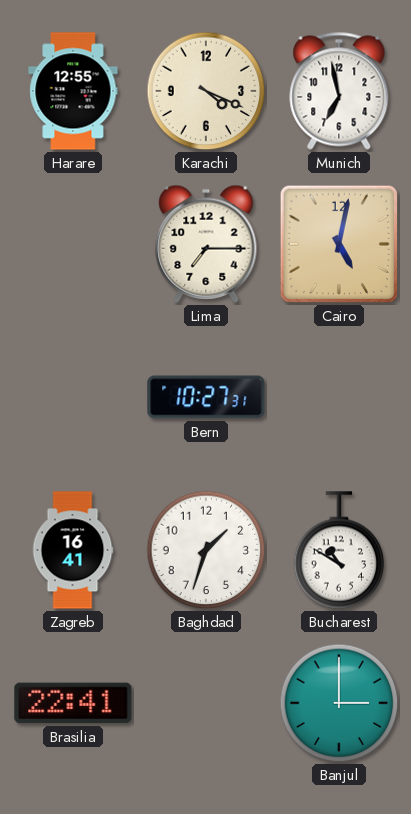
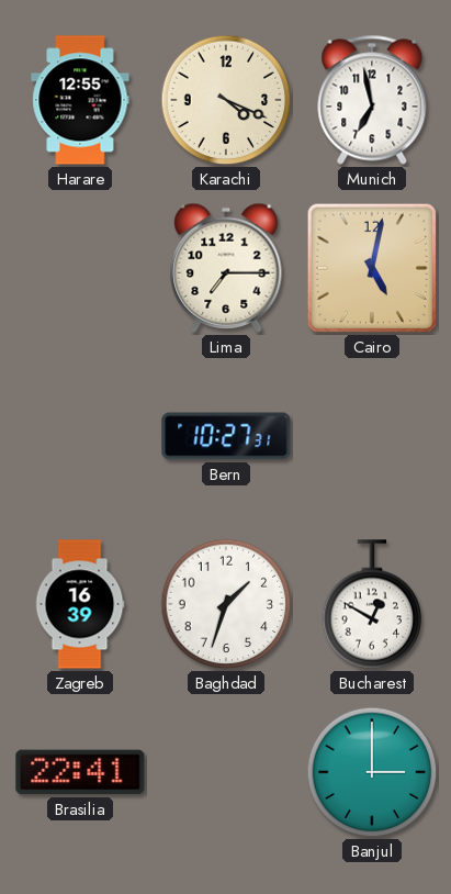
Zagreb: 16:41 -> 16:39
Bucharest: 10:50 -> 12:50
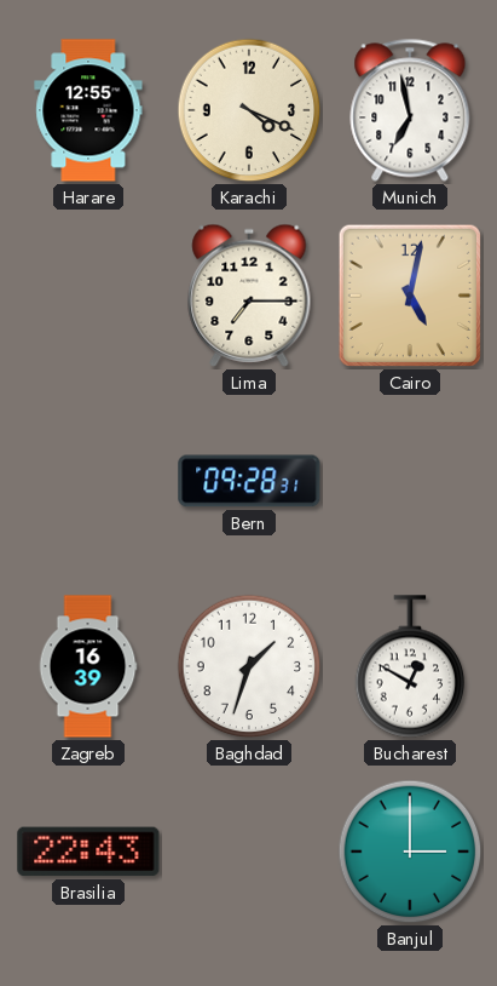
Bern: 10:27 -> 09:28
Brasilia: 22:41 -> 22:43
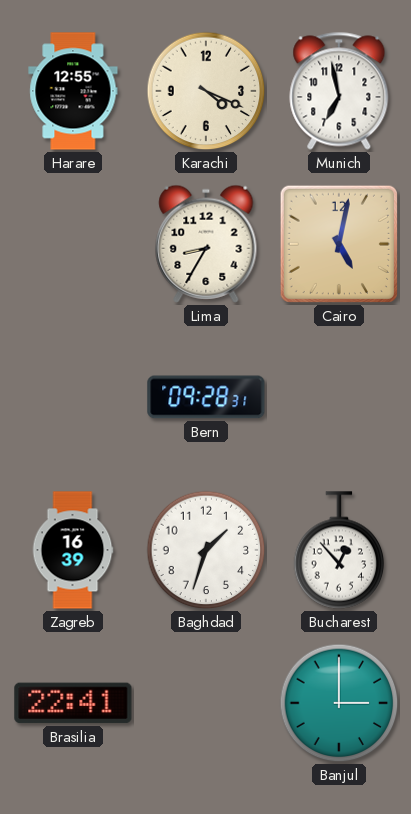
Lima: 7:15 -> 8:35
Bucharest: 12:50 -> 12:53
Brasilia: 22:43 -> 22:41
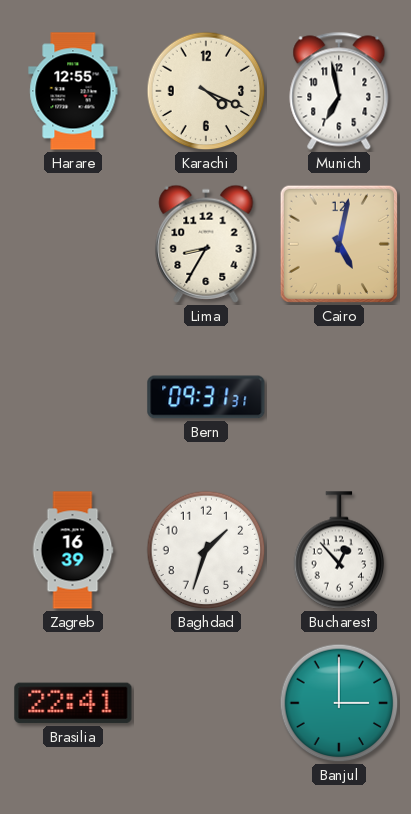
Bern: 09:28 -> 09:31
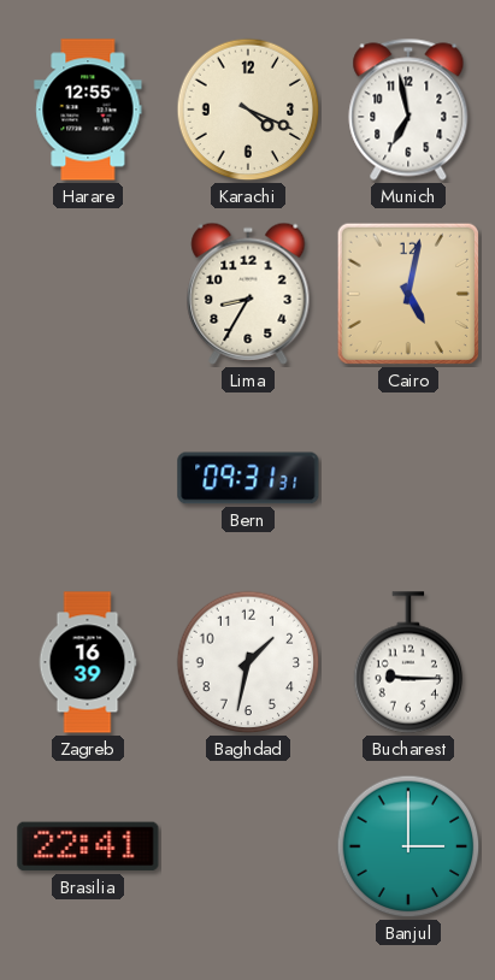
Baghdad: 1:33 -> 1:32
Bucharest: 12:53 -> 9:15
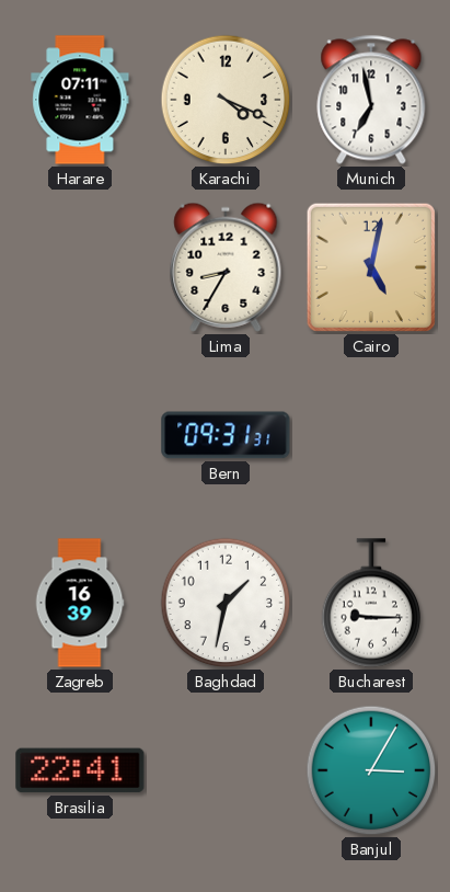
Harare: 12:55 -> 07:11
Banjul: 3:00 -> 3:05
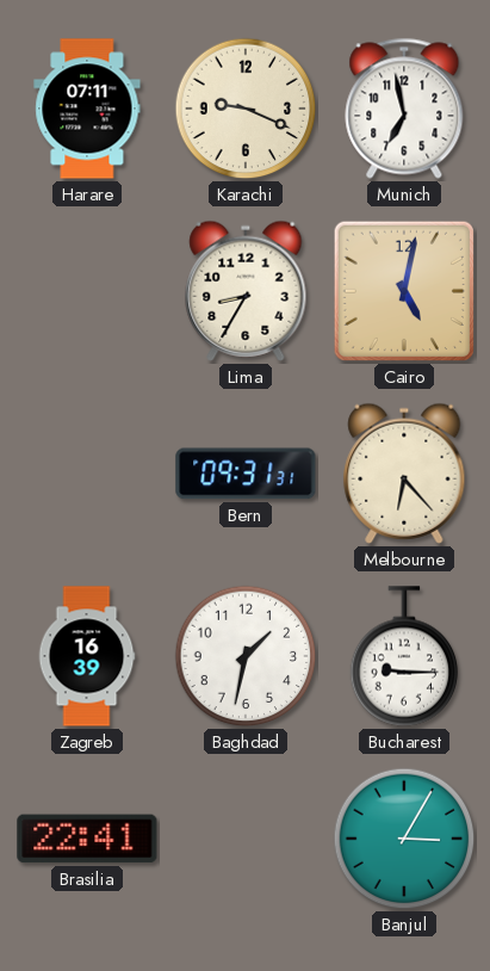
Karachi: 4:19 -> 9:19
Melbourne: none -> 6:23
